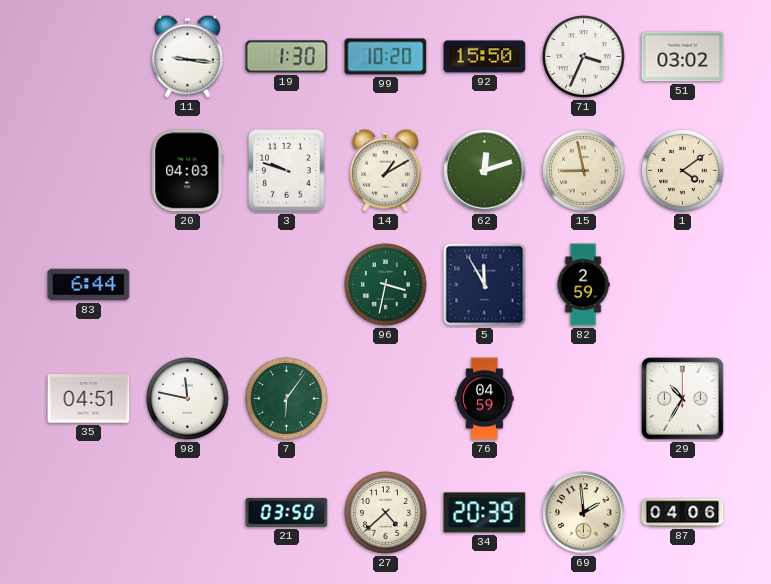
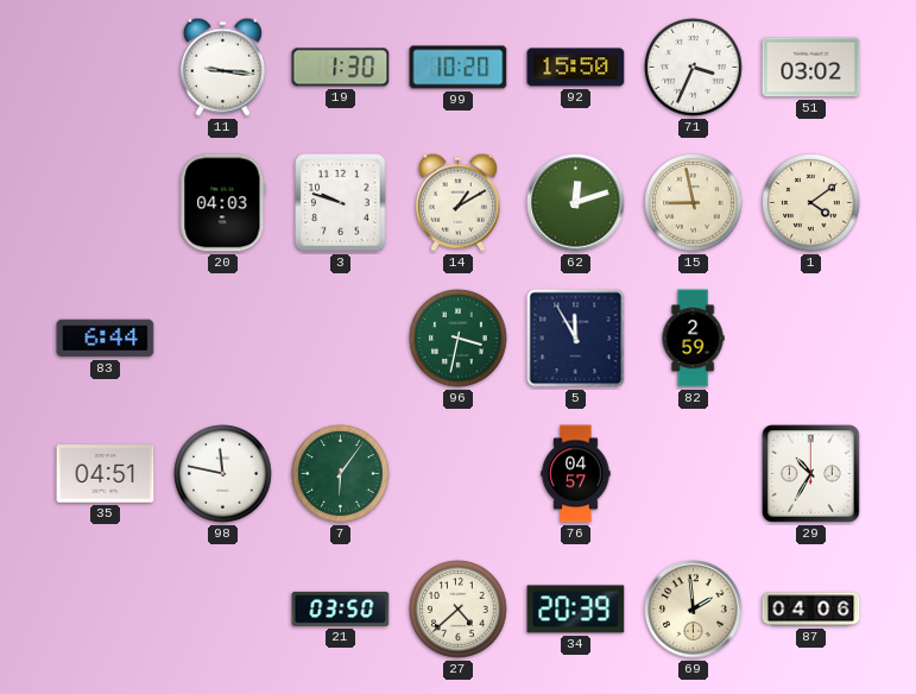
76: 04:59 -> 04:57
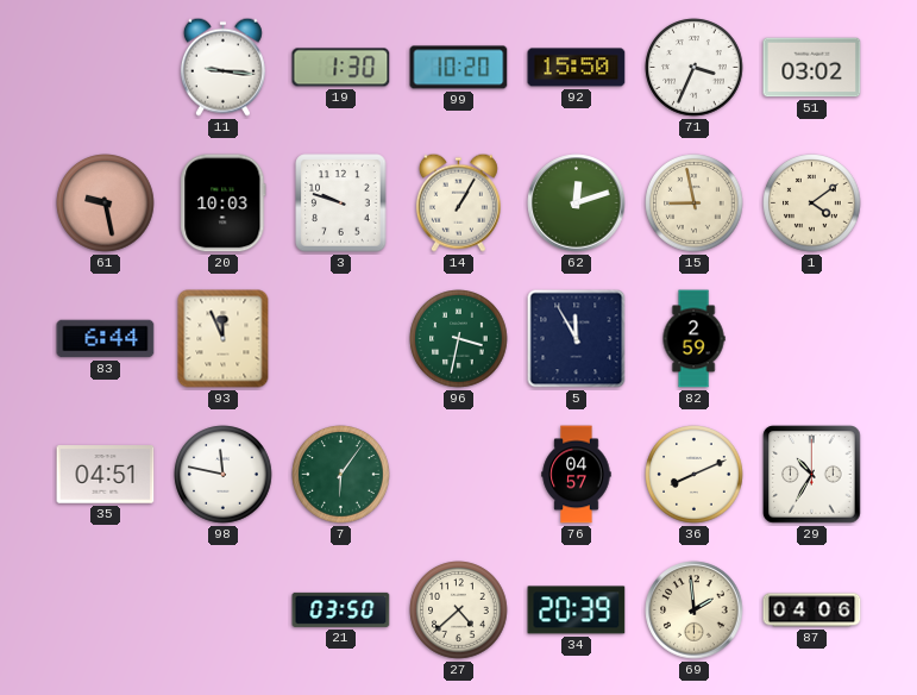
61: none -> 9:28
20: 04:03 -> 10:03
14: 1:10 -> 1:05
93: none -> 11:56
36: none -> 8:11
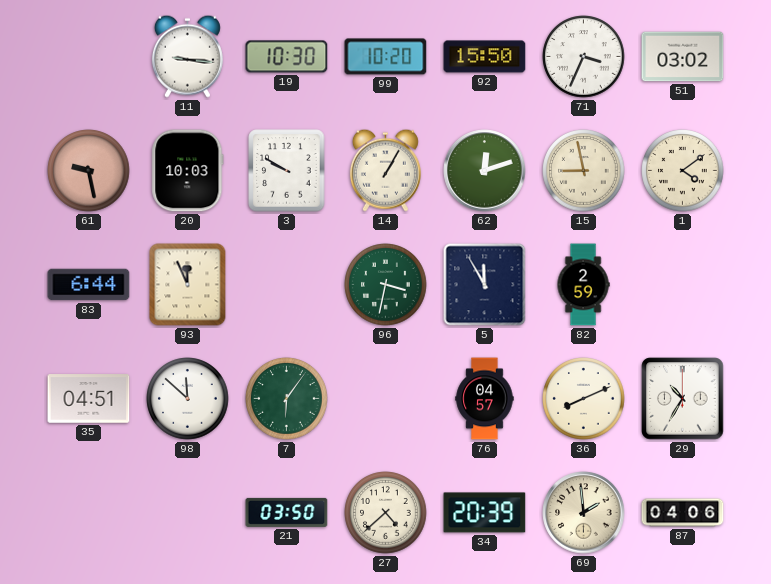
19: 1:30 -> 10:30
3: 9:48 -> 9:50
98: 11:47 -> 11:52
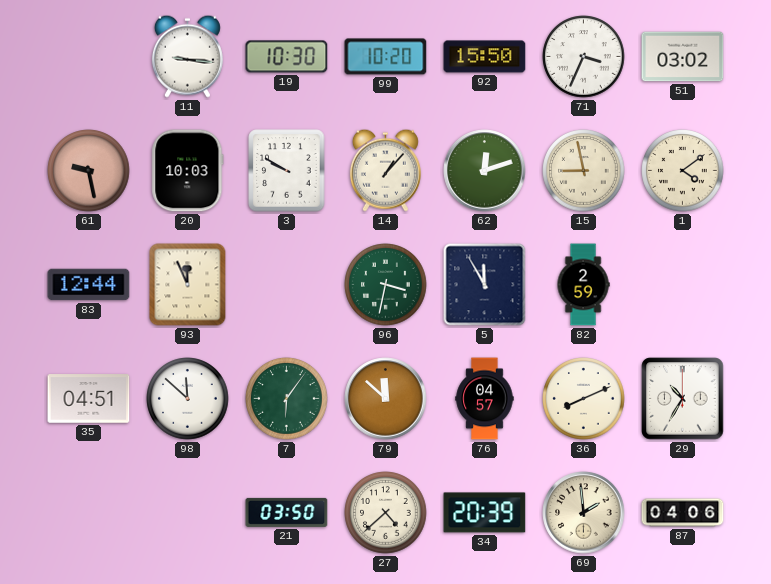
14: 1:05 -> 1:07
83: 6:44 -> 12:44
79: none -> 11:52
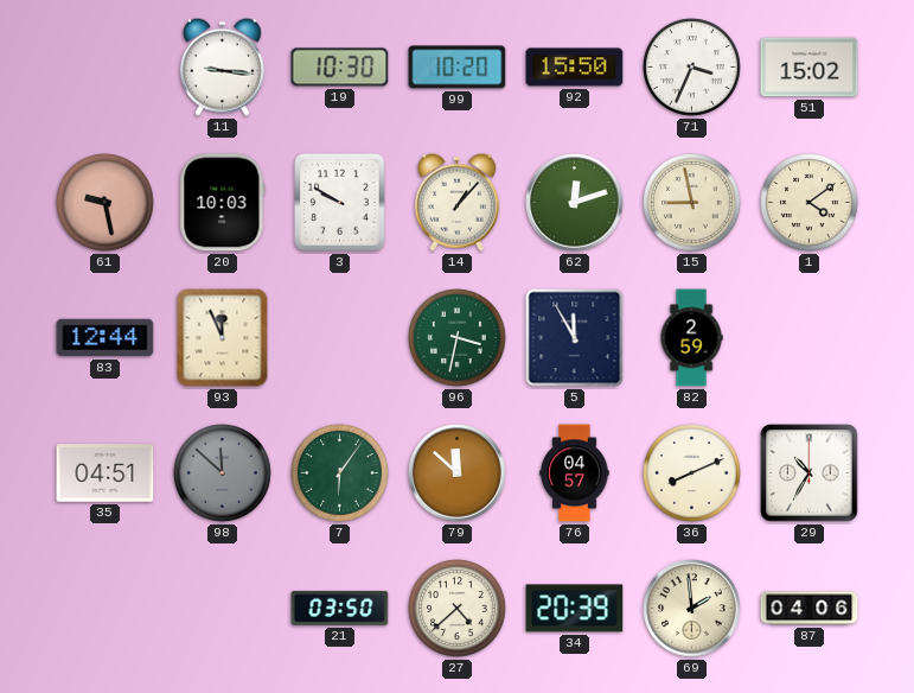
51: 03:02 -> 15:02
98 dial: white -> grey
